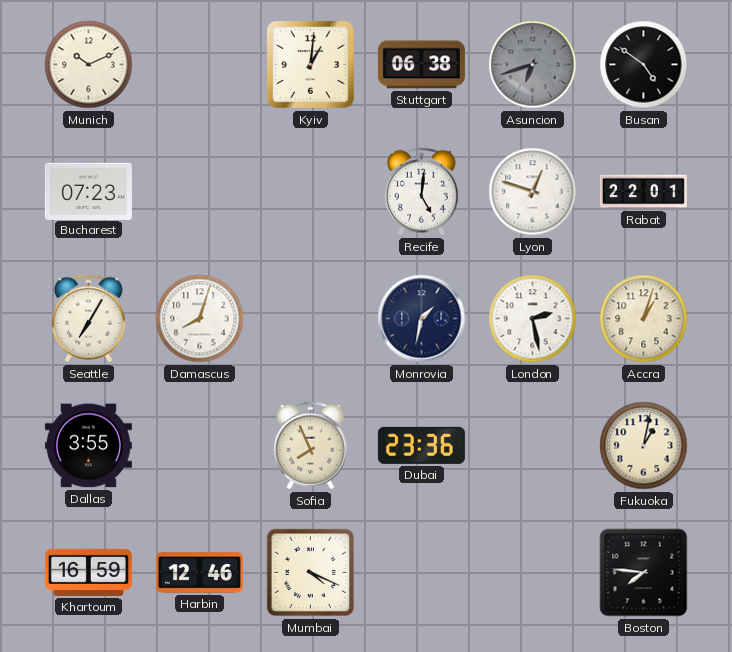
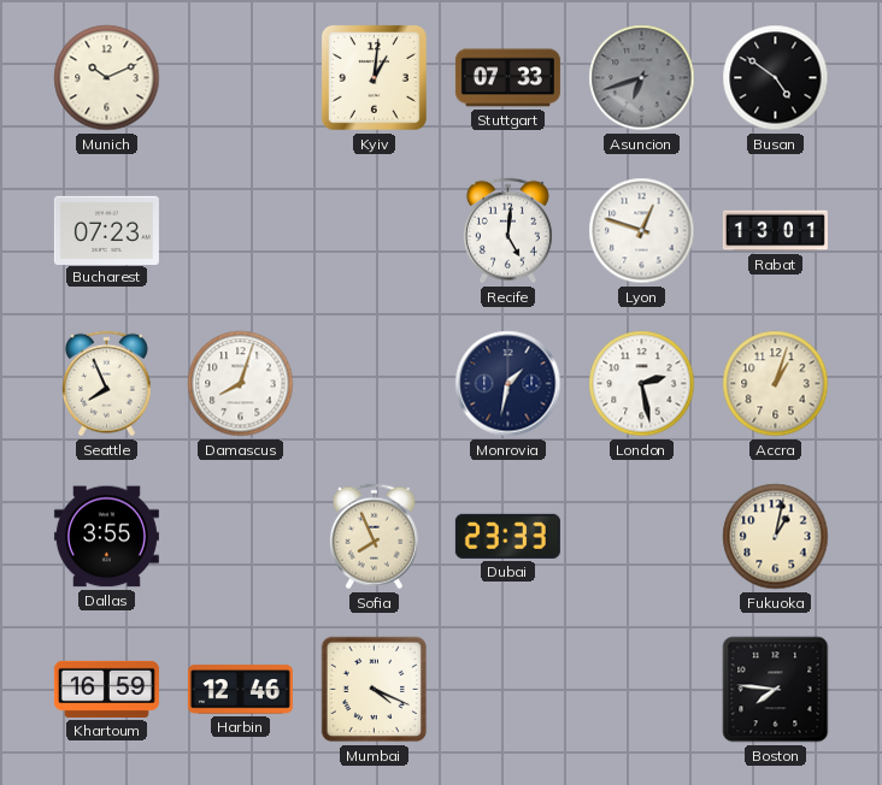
Stuttgart: 06:38 -> 07:33
Rabat: 22:01 -> 13:01
Seattle: 7:05 -> 7:56
Dubai: 23:36 -> 23:33
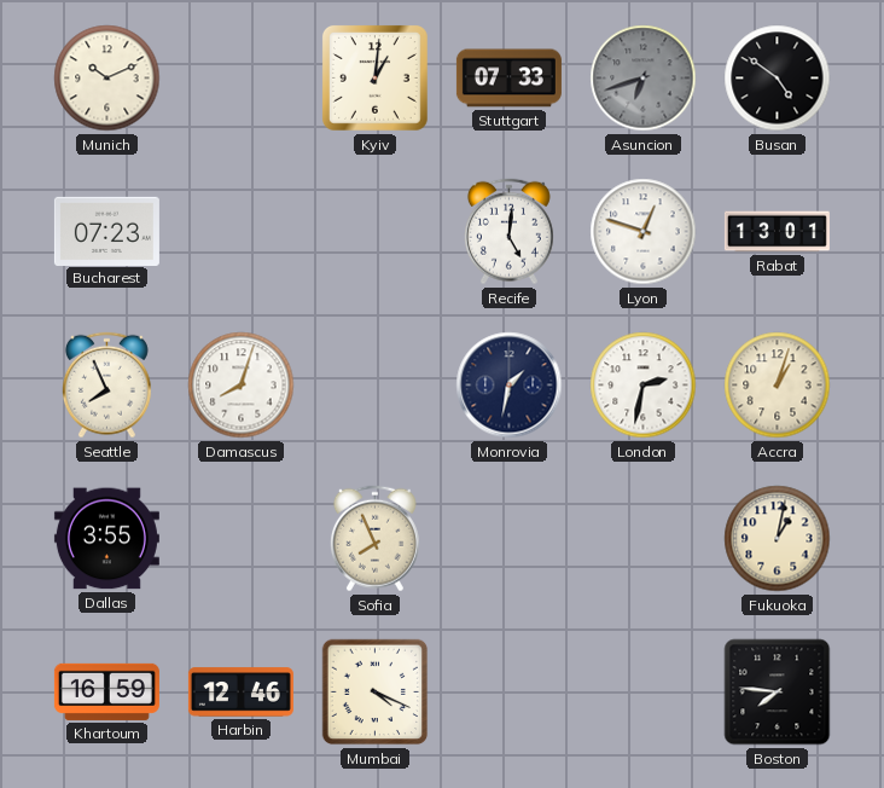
London: 2:28 -> 2:32
Dubai: 23:33 -> none
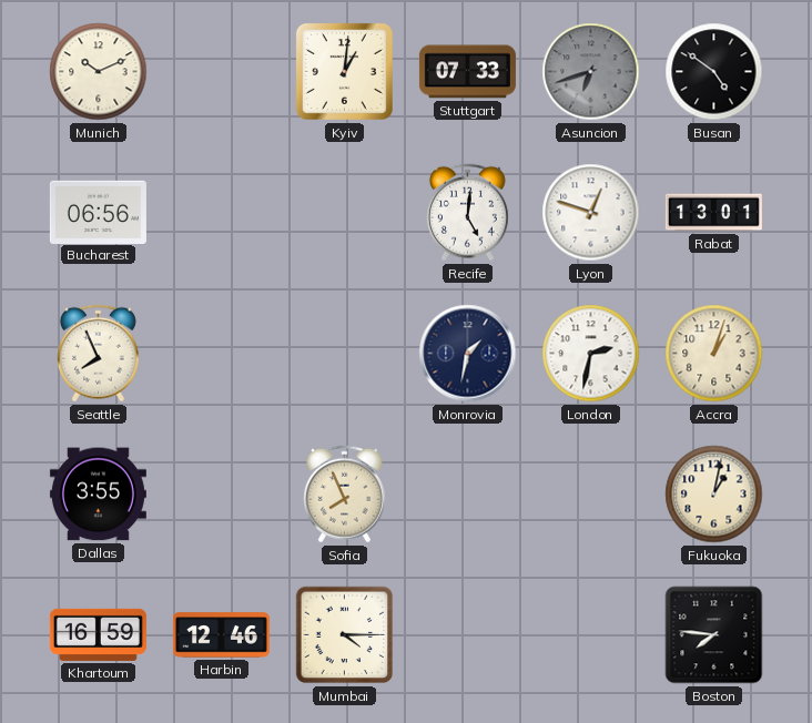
Bucharest: 07:23 -> 06:56
Damascus: 8:03 -> none
Mumbai: 4:19 -> 4:15
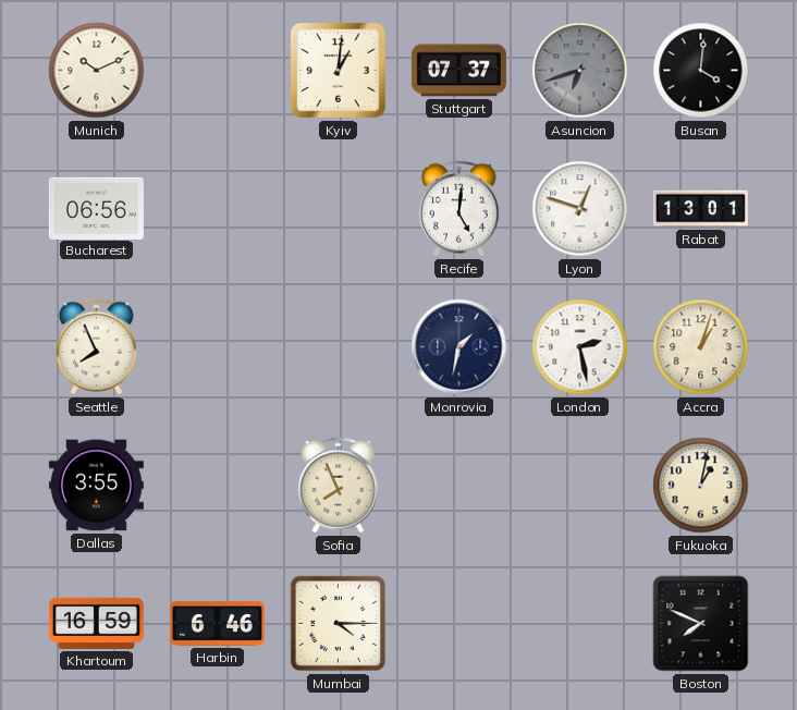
Stuttgart: 07:33 -> 07:37
Busan: 4:51 -> 4:01
London: 2:32 -> 2:28
Harbin: 12:46 -> 6:46
Boston: 7:46 -> 7:49
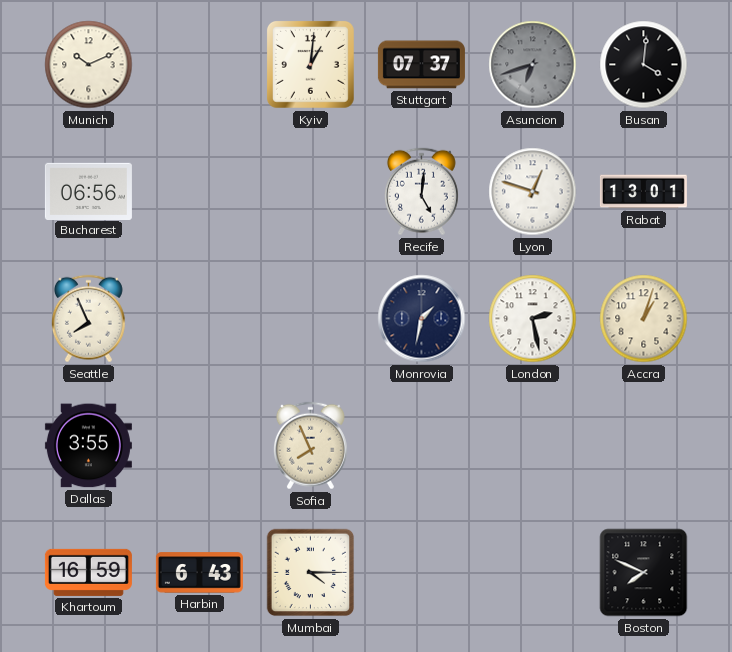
Fukuoka: 1:02 -> none
Harbin: 6:46 -> 6:43
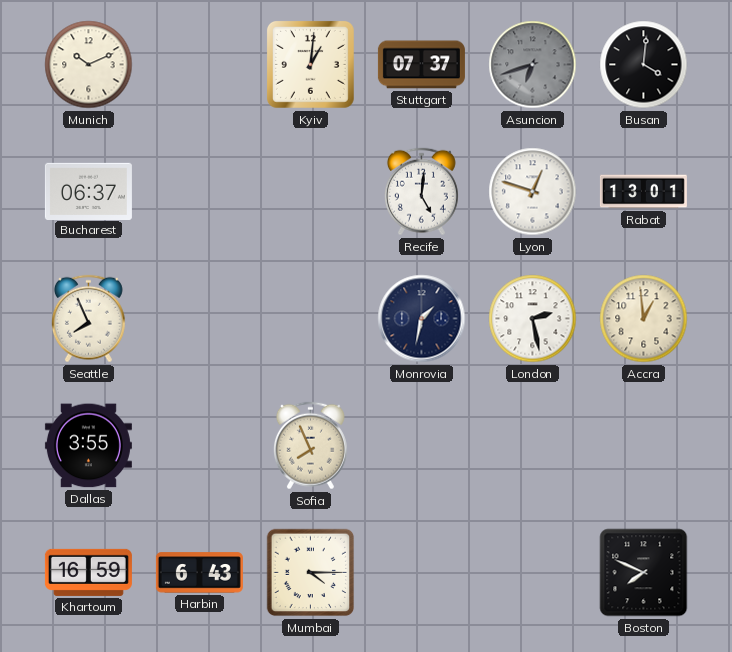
Bucharest: 06:56 -> 06:37
Accra: 1:03 -> 12:59
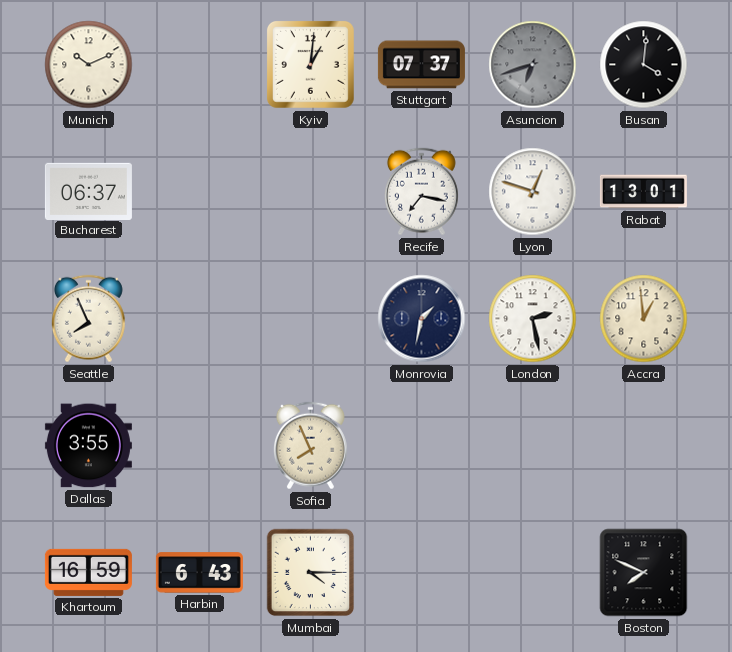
Recife: 5:01 -> 7:17
